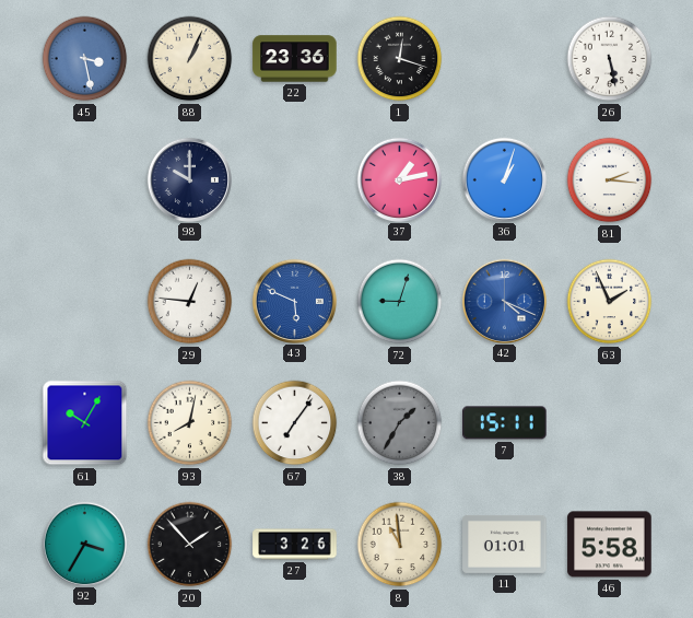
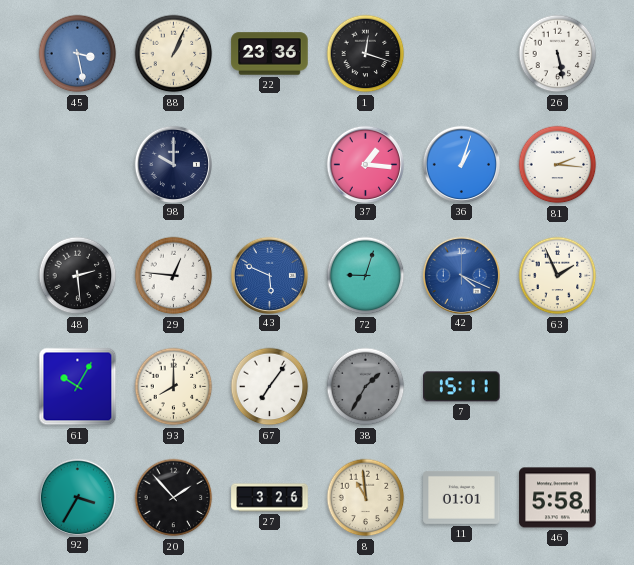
37: 1:13 -> 1:16
48: none -> 2:29
93: 8:02 -> 8:00
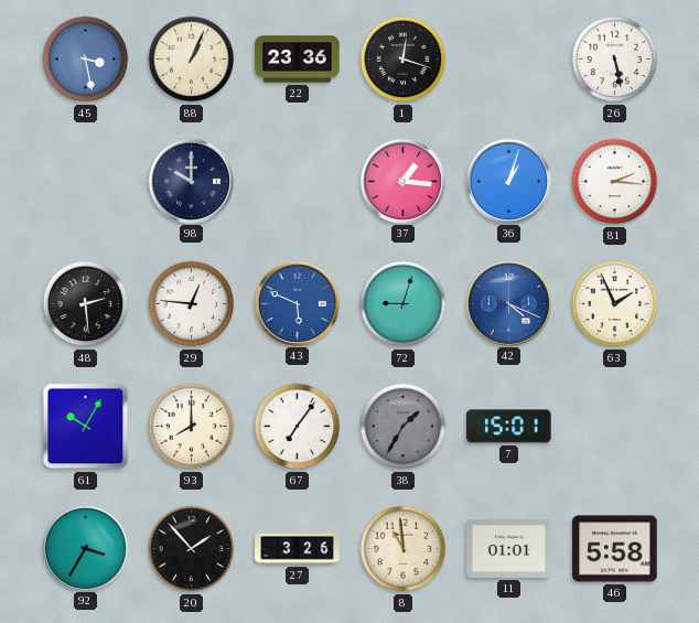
7: 15:11 -> 15:01
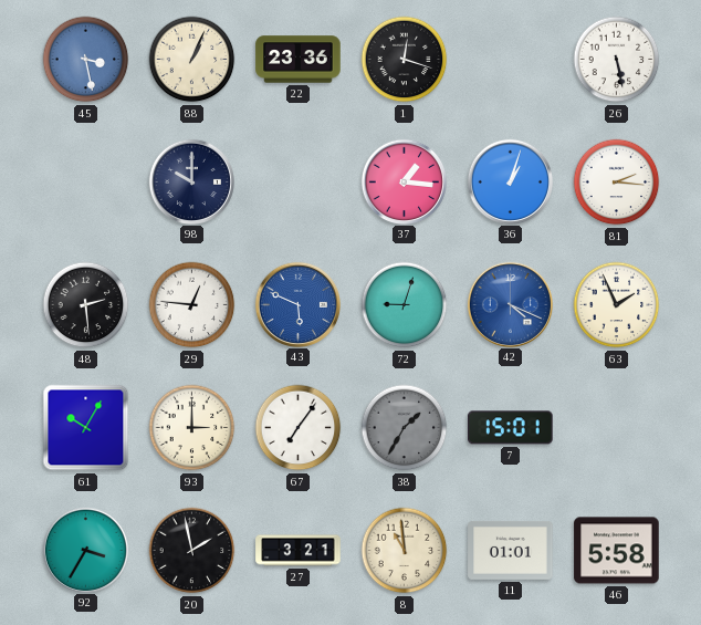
93: 8:00 -> 3:00
20: 1:53 -> 1:58
27: 3:26 -> 3:21
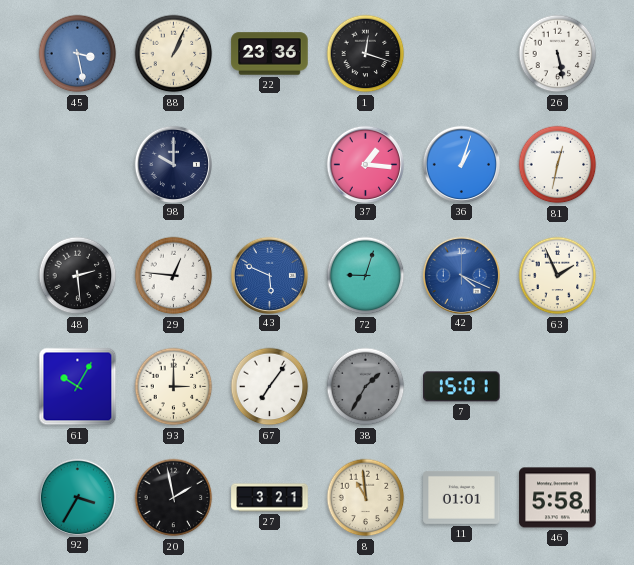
81: 2:16 -> 12:32
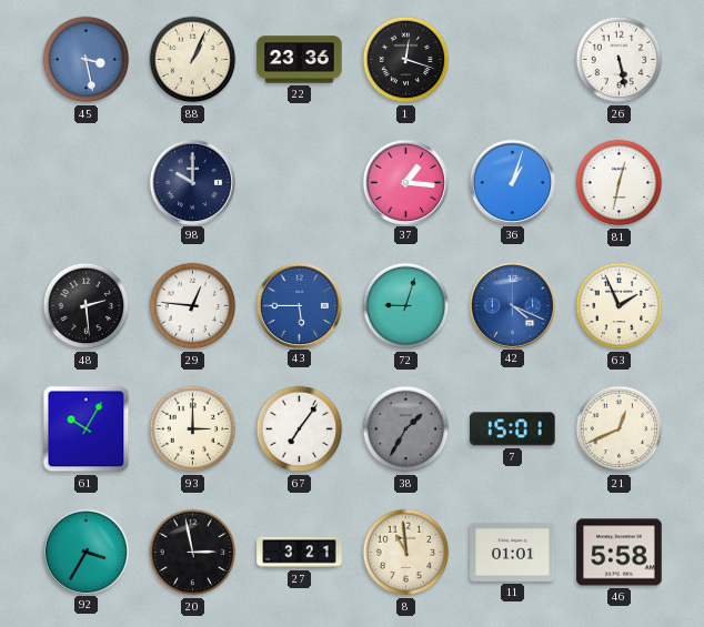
43: 5:49 -> 5:45
21: none -> 12:41
20: 1:58 -> 2:58
